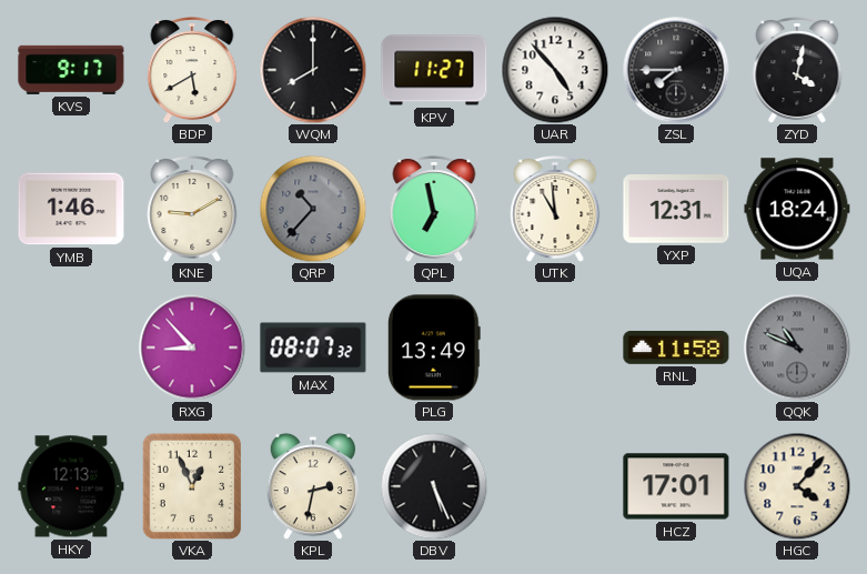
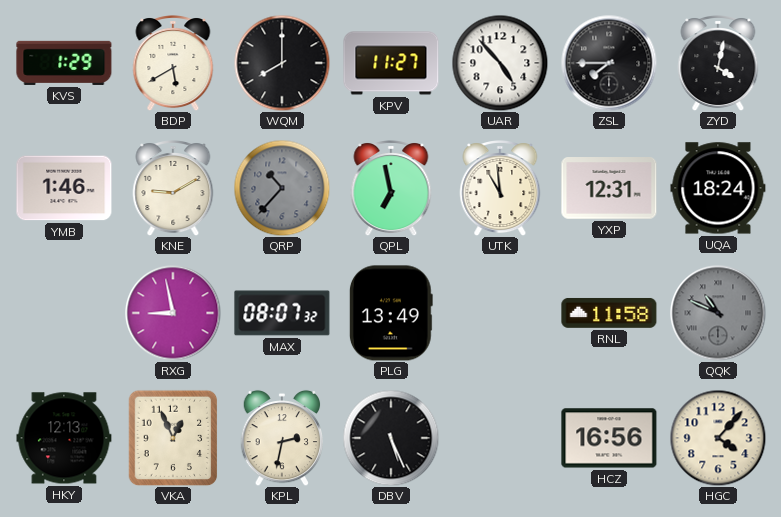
KVS: 9:17 -> 1:29
RXG: 8:53 -> 8:58
HCZ: 17:01 -> 16:56
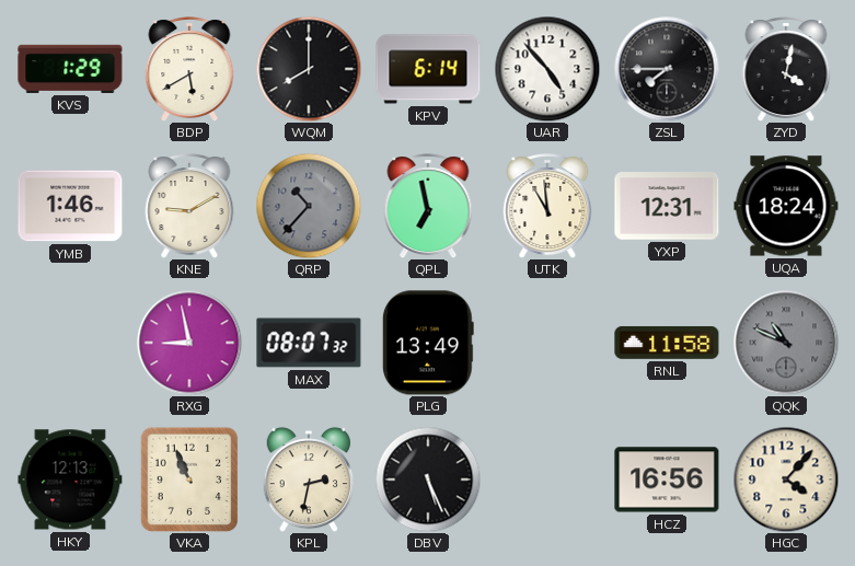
KPV: 11:27 -> 6:14
VKA: 12:56 -> 10:56
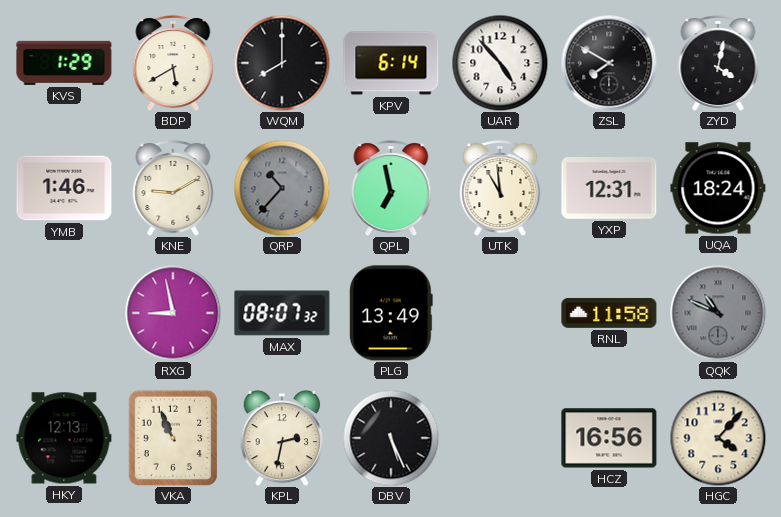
ZSL: 7:45 -> 7:50
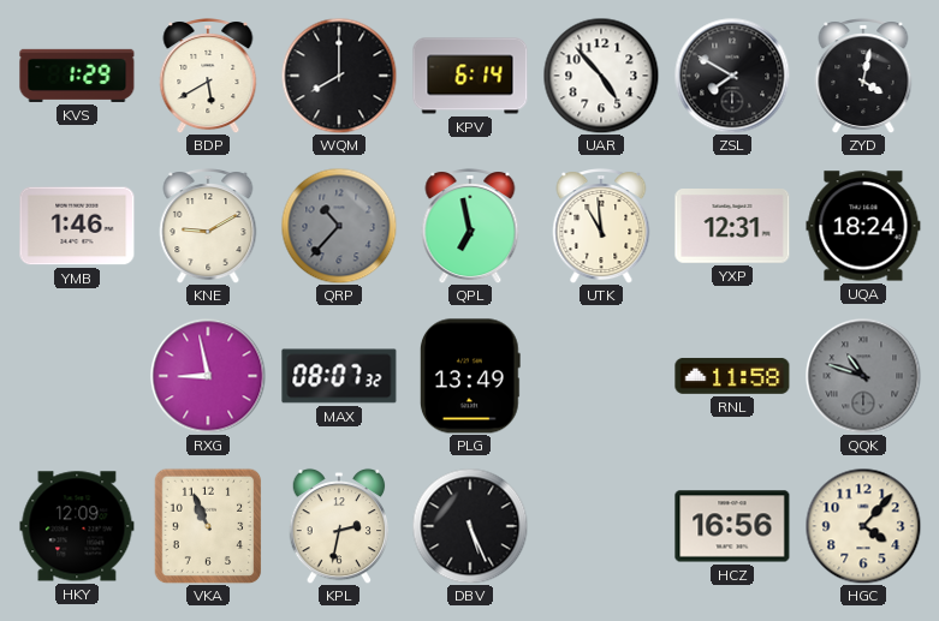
QQK: 10:49 -> 10:48
HKY: 12:13 -> 12:09
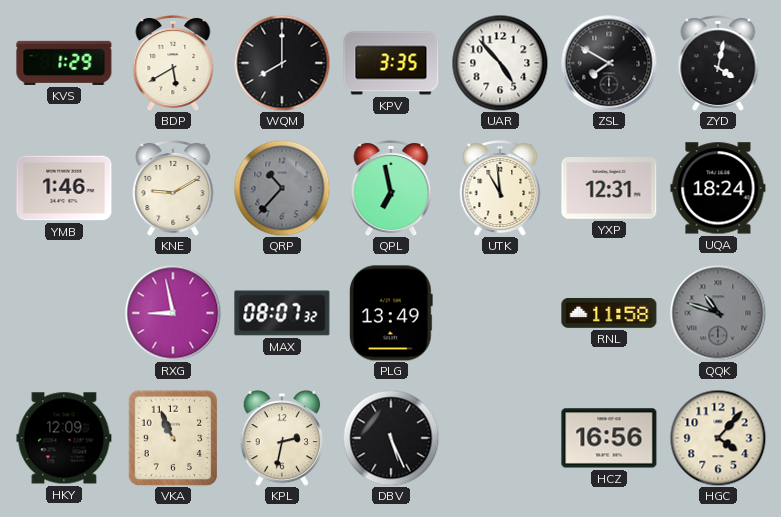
KPV: 6:14 -> 3:35
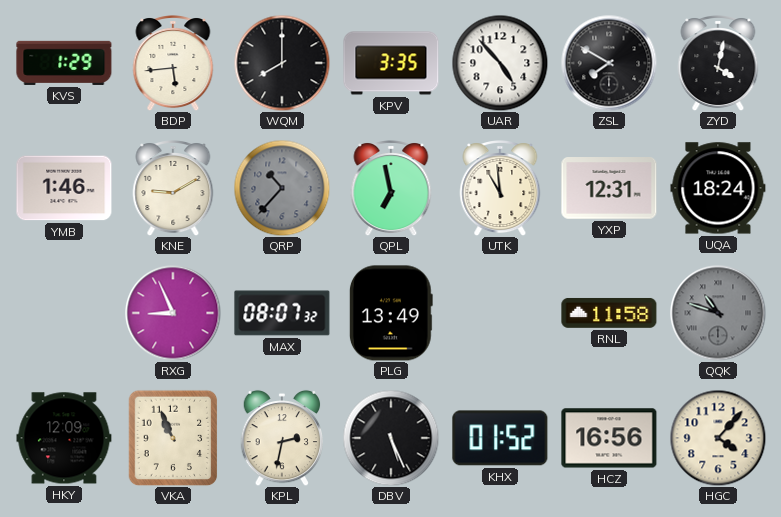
BDP: 5:40 -> 5:44
RXG: 8:58 -> 8:56
KHX: none -> 01:52
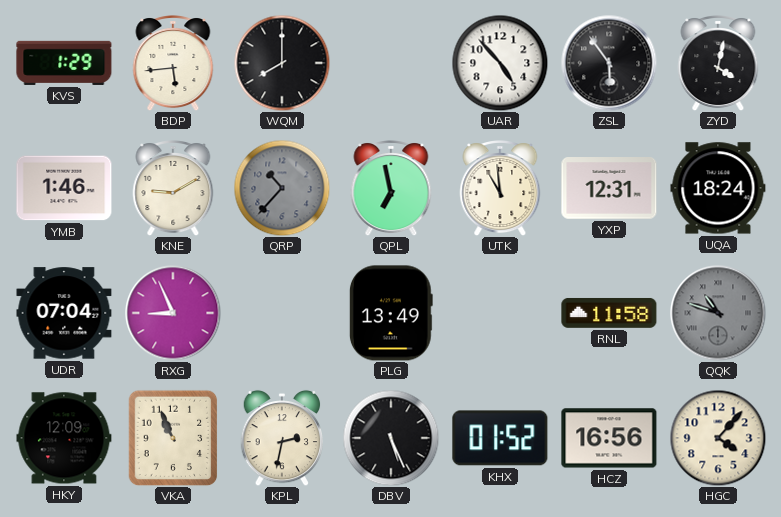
KPV: 3:35 -> none
ZSL: 7:50 -> 5:54
UDR: none -> 07:04
MAX: 08:07 -> none
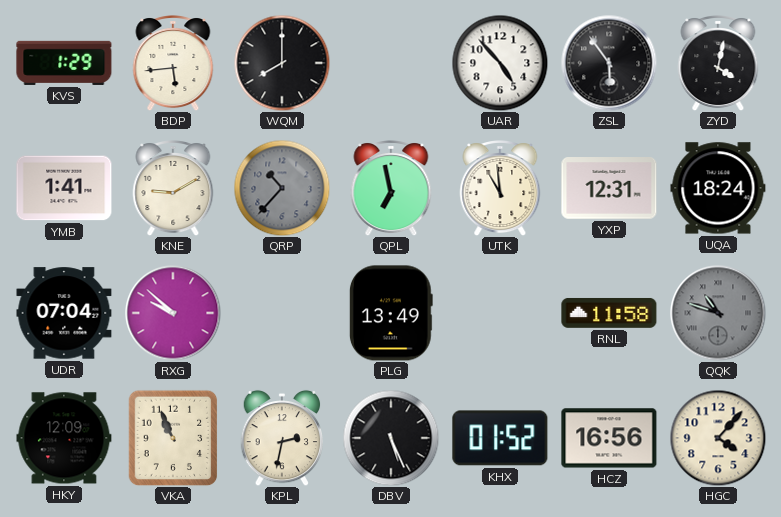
YMB: 1:46 -> 1:41
RXG: 8:56 -> 9:52
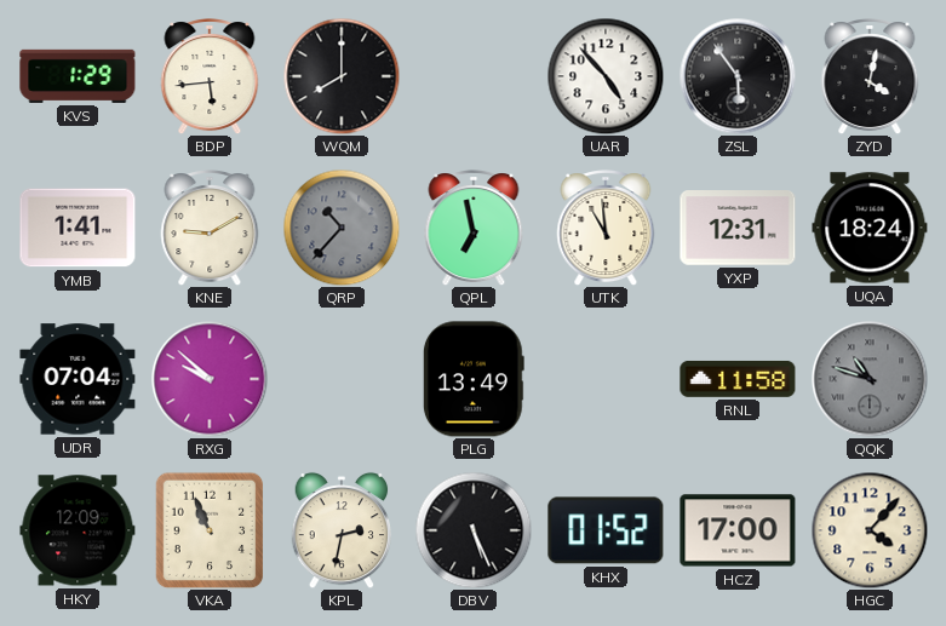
HCZ: 16:56 -> 17:00
